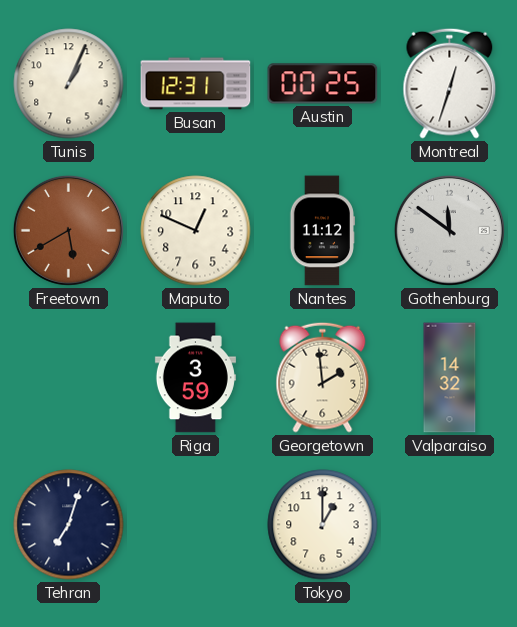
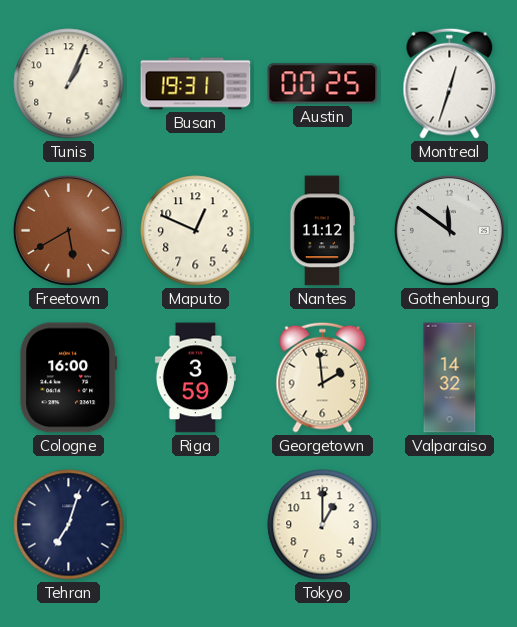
Busan: 12:31 -> 19:31
Cologne: none -> 16:00
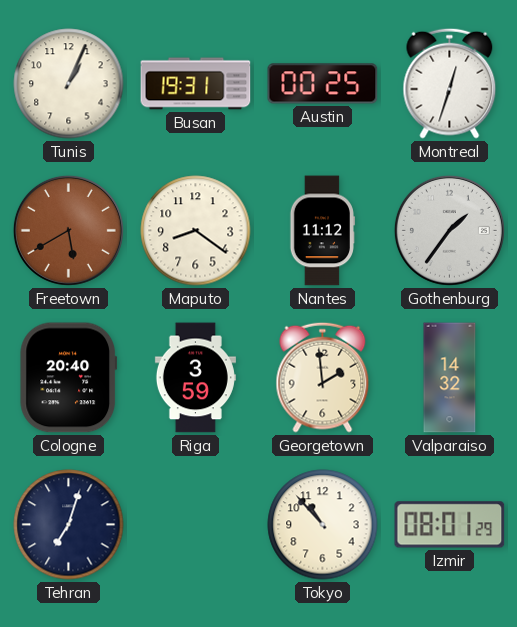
Maputo: 12:49 -> 8:21
Gothenburg: 11:51 -> 1:36
Cologne: 16:00 -> 20:40
Tokyo: 1:00 -> 10:53
Izmir: none -> 08:01
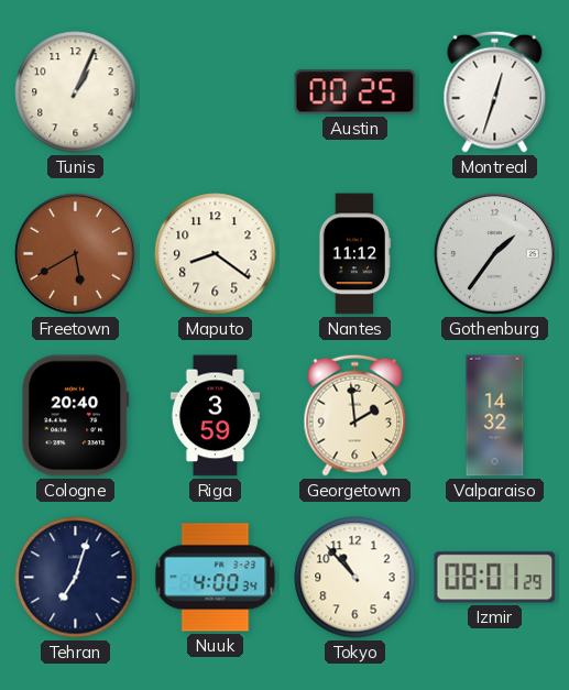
Busan: 19:31 -> none
Nuuk: none -> 4:00
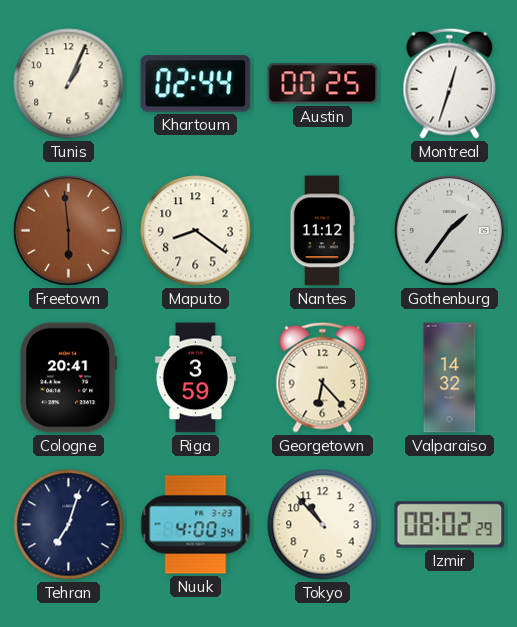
Khartoum: none -> 02:44
Freetown: 5:40 -> 5:59
Cologne: 20:40 -> 20:41
Georgetown: 1:59 -> 6:23
Izmir: 08:01 -> 08:02
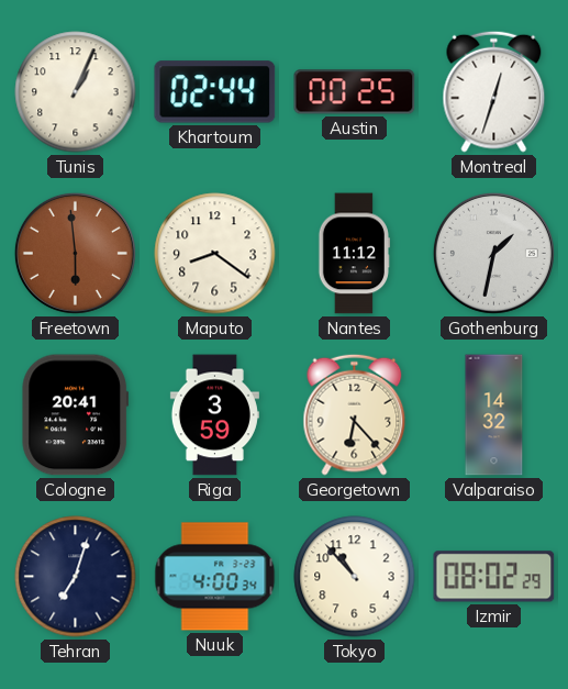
Gothenburg: 1:36 -> 1:32
